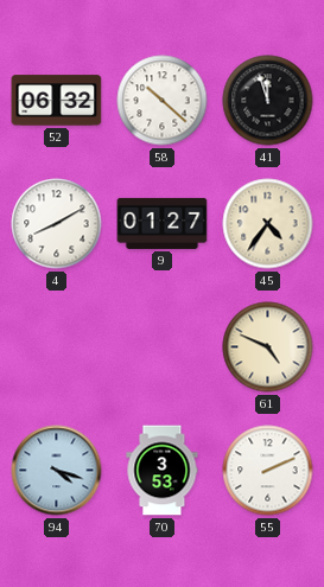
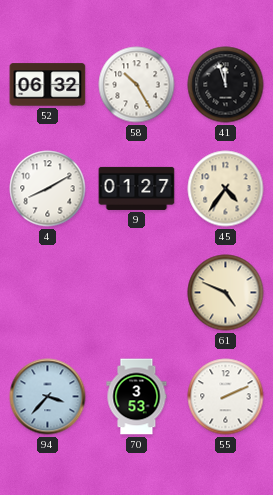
58: 10:22 -> 10:25
94: 4:18 -> 3:37
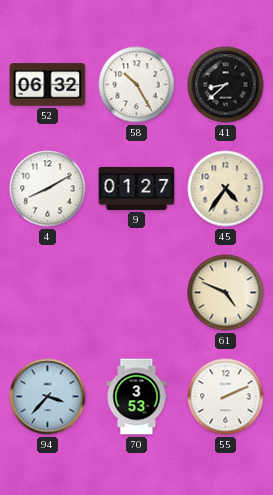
41: 11:57 -> 8:38
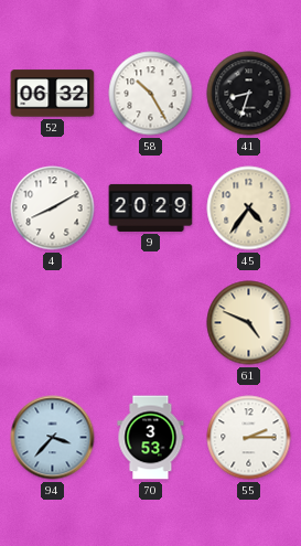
41: 8:38 -> 8:33
9: 01:27 -> 20:29
55: 2:11 -> 2:15
